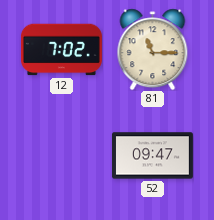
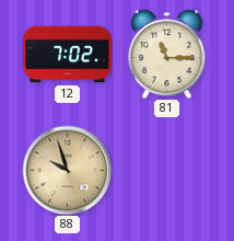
88: none -> 9:57
52: 09:47 -> none
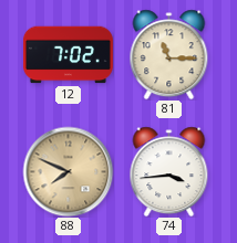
88: 9:57 -> 7:49
74: none -> 3:44
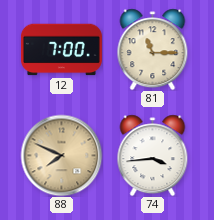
12: 7:02 -> 7:00
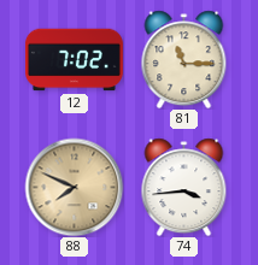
12: 7:00 -> 7:02
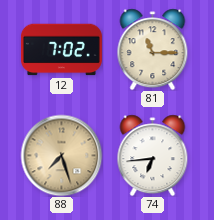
88: 7:49 -> 7:27
74: 3:44 -> 6:44
